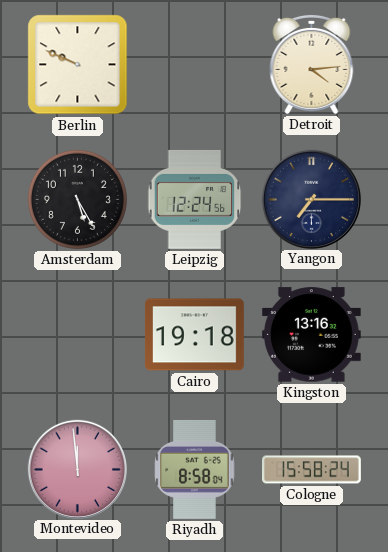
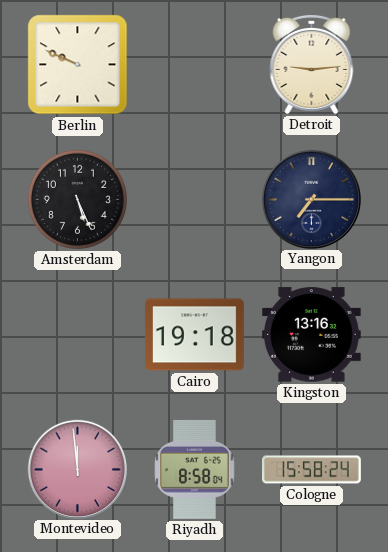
Detroit: 4:14 -> 9:14
Amsterdam: 5:25 -> 5:26
Leipzig: 12:24 -> none
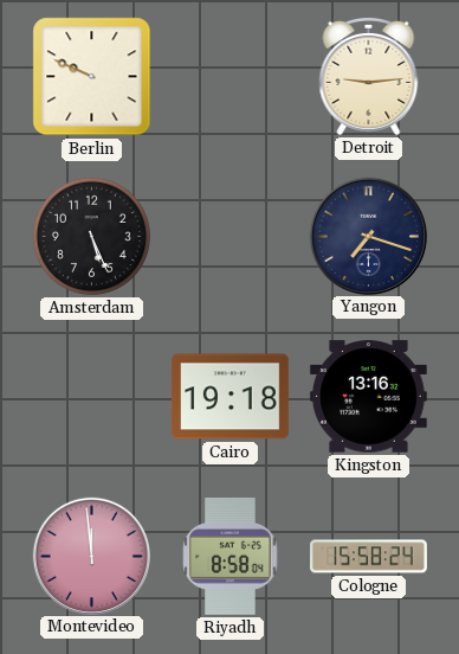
Yangon: 7:15 -> 7:18
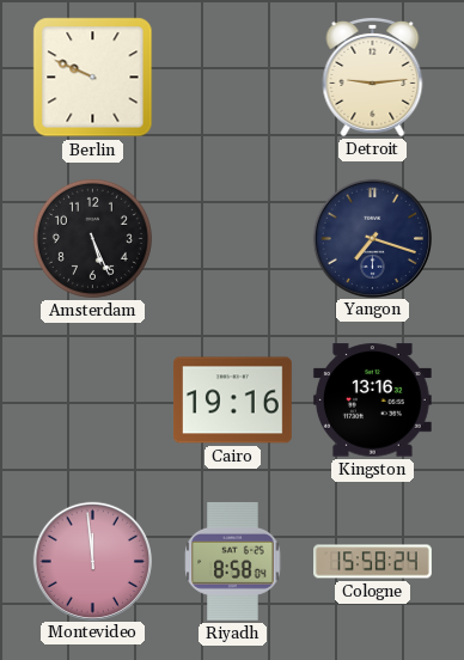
Cairo: 19:18 -> 19:16
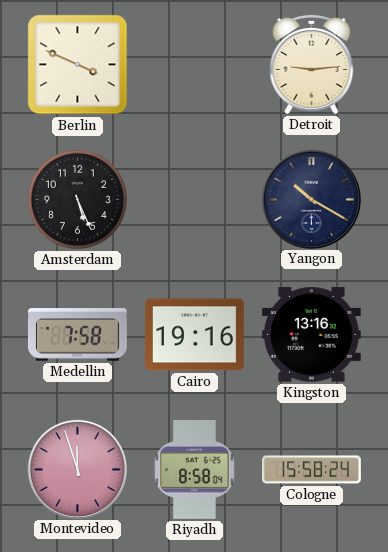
Berlin: 9:49 -> 3:49
Yangon: 7:18 -> 10:20
Medellin: none -> 7:58
Montevideo: 11:59 -> 11:57
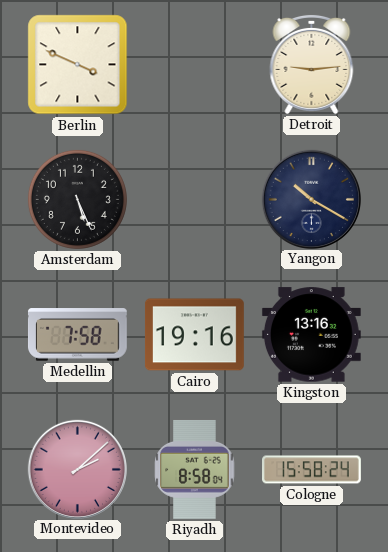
Montevideo: 11:57 -> 2:08
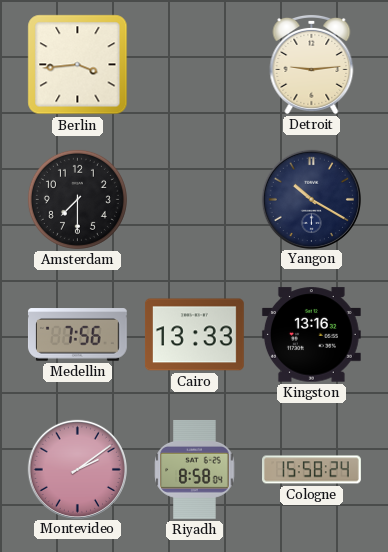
Berlin: 3:49 -> 3:44
Amsterdam: 5:26 -> 7:30
Medellin: 7:58 -> 7:56
Cairo: 19:16 -> 13:33
Montevideo: 2:08 -> 2:09
